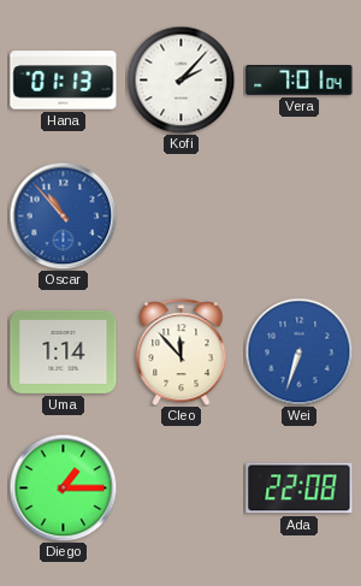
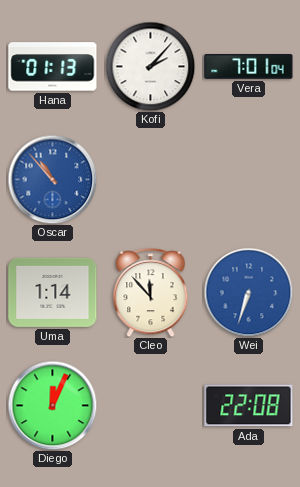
Diego: 1:15 -> 12:04
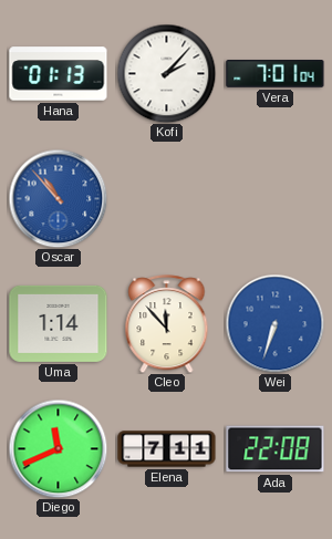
Diego: 12:04 -> 11:41
Elena: none -> 7:11
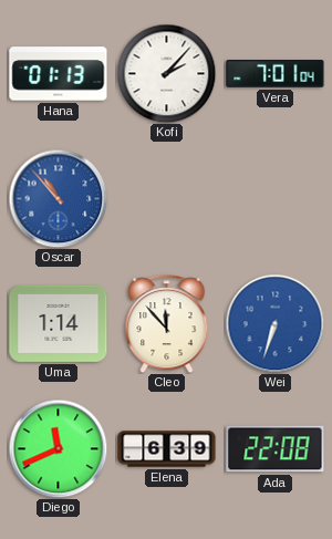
Elena: 7:11 -> 6:39
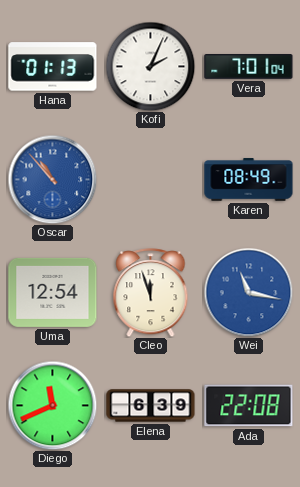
Kofi: 2:07 -> 2:04
Karen: none -> 08:49
Uma: 1:14 -> 12:54
Cleo: 11:53 -> 11:57
Wei: 6:33 -> 11:17
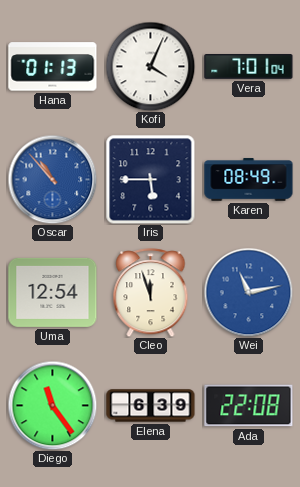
Kofi: 2:04 -> 4:04
Iris: none -> 5:45
Wei: 11:17 -> 11:13
Diego: 11:41 -> 11:24
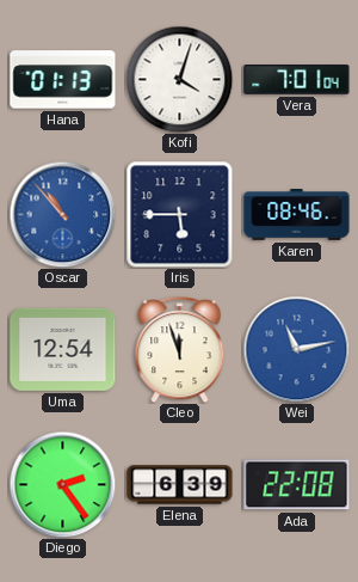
Kofi: 4:04 -> 4:03
Karen: 08:49 -> 08:46
Diego: 11:24 -> 2:24
